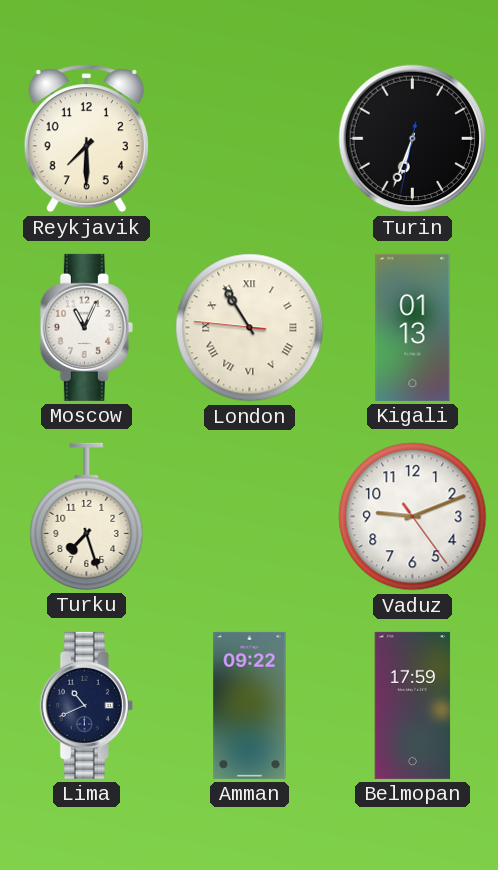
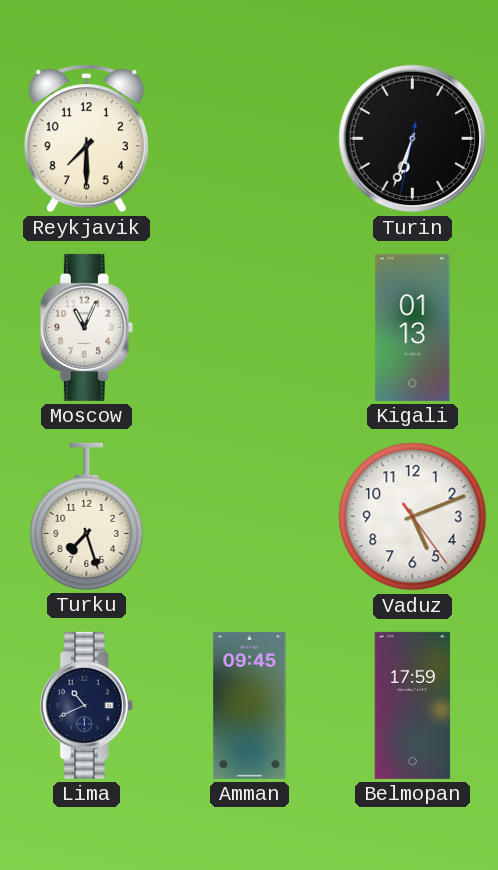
London: 10:54 -> none
Vaduz: 9:11 -> 5:11
Amman: 09:22 -> 09:45
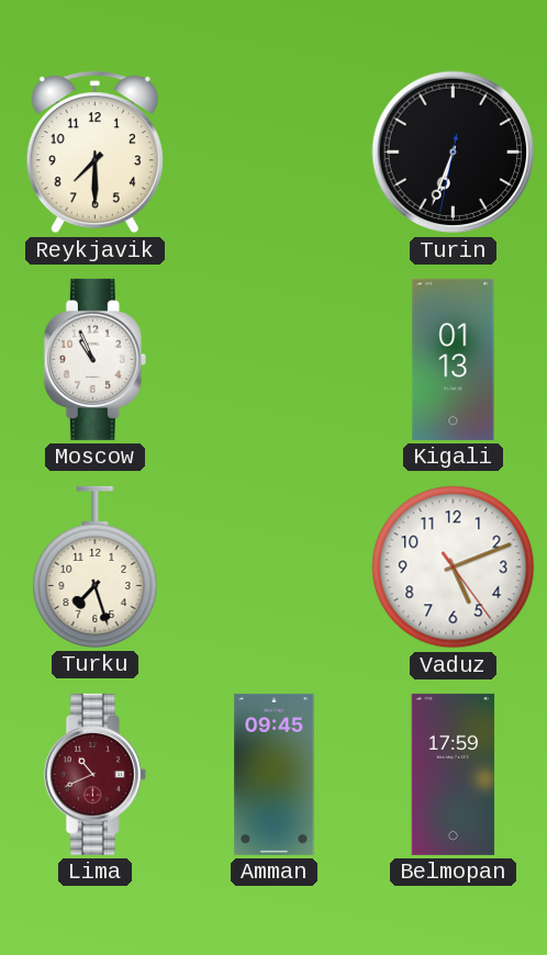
Moscow: 11:04 -> 10:56
Lima dial: navy -> burgundy
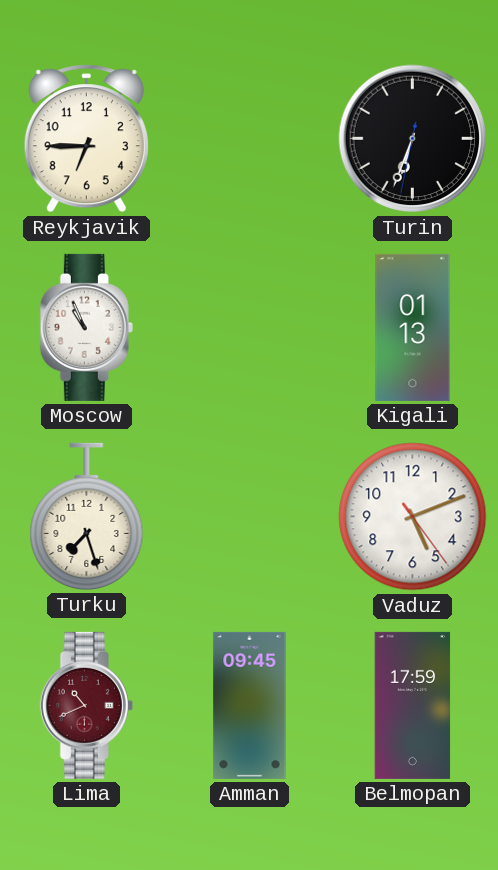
Reykjavik: 7:30 -> 6:45
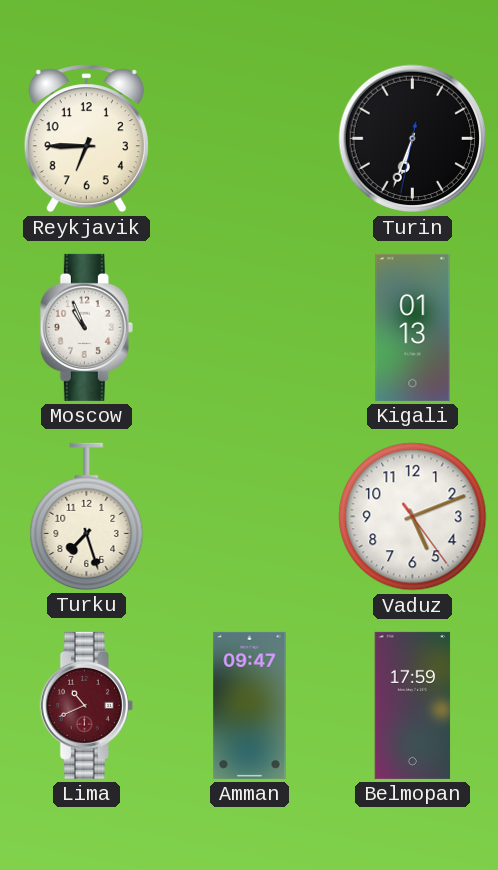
Amman: 09:45 -> 09:47
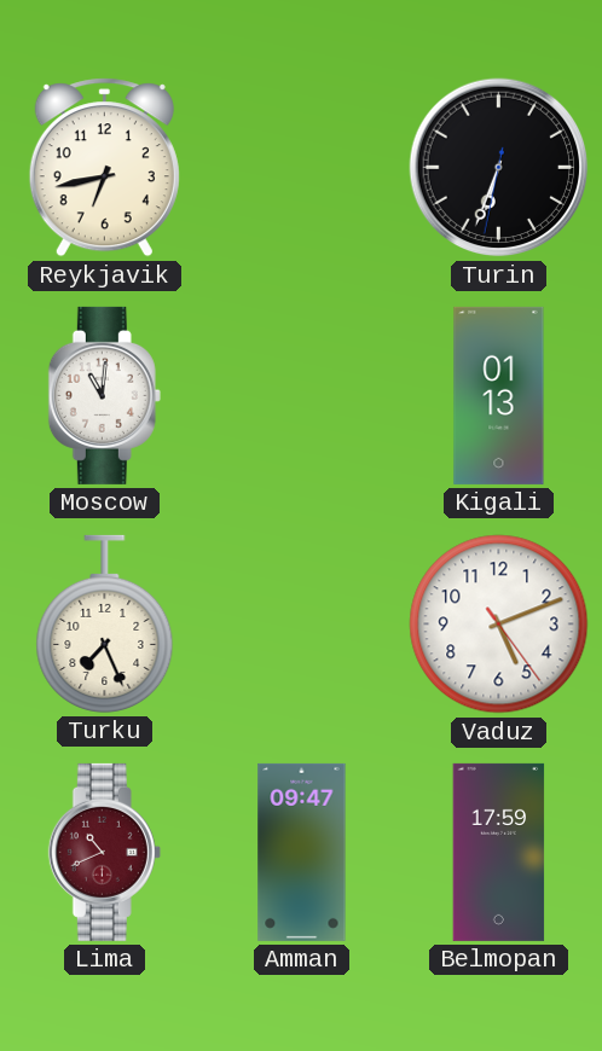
Reykjavik: 6:45 -> 6:43
Moscow: 10:56 -> 11:01
Turku: 7:27 -> 7:26
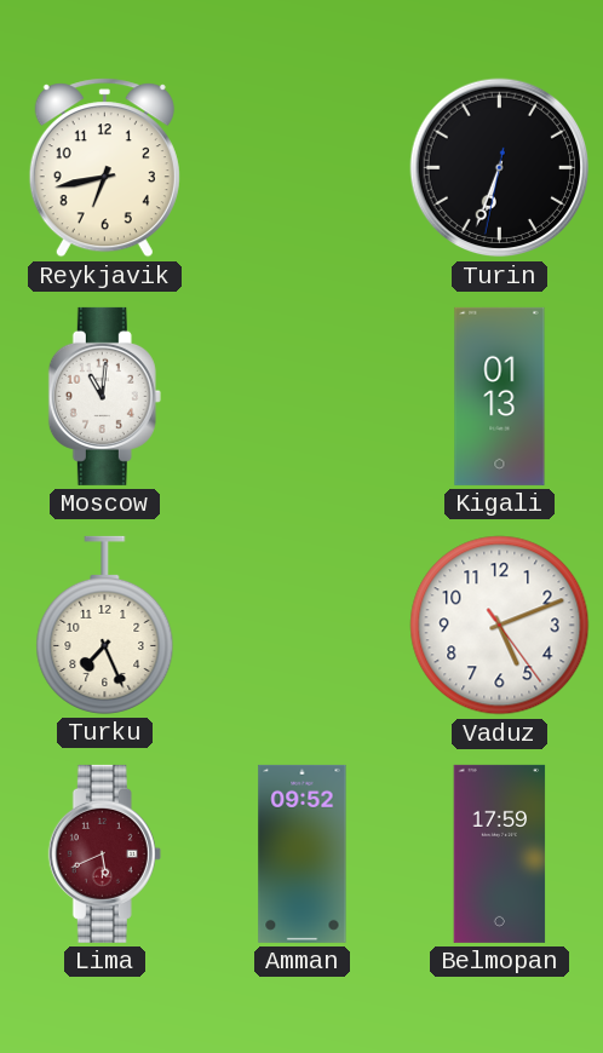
Lima: 10:41 -> 5:41
Amman: 09:47 -> 09:52
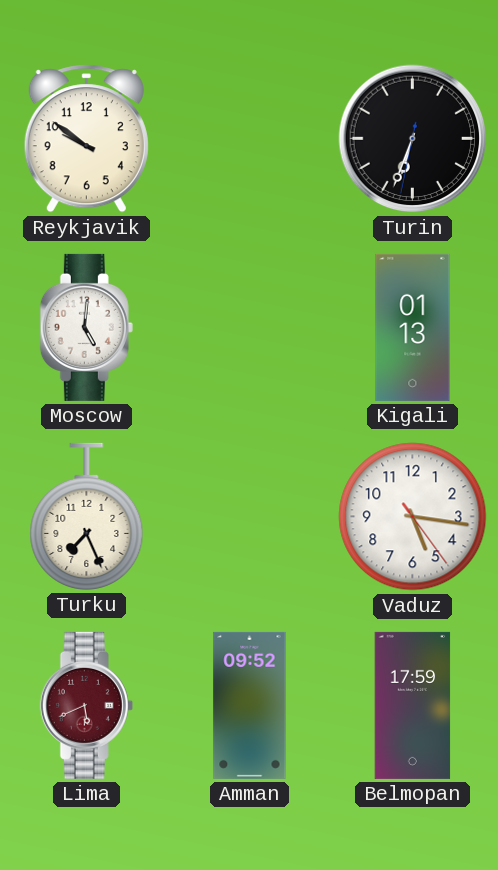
Reykjavik: 6:43 -> 9:51
Moscow: 11:01 -> 5:01
Vaduz: 5:11 -> 5:16
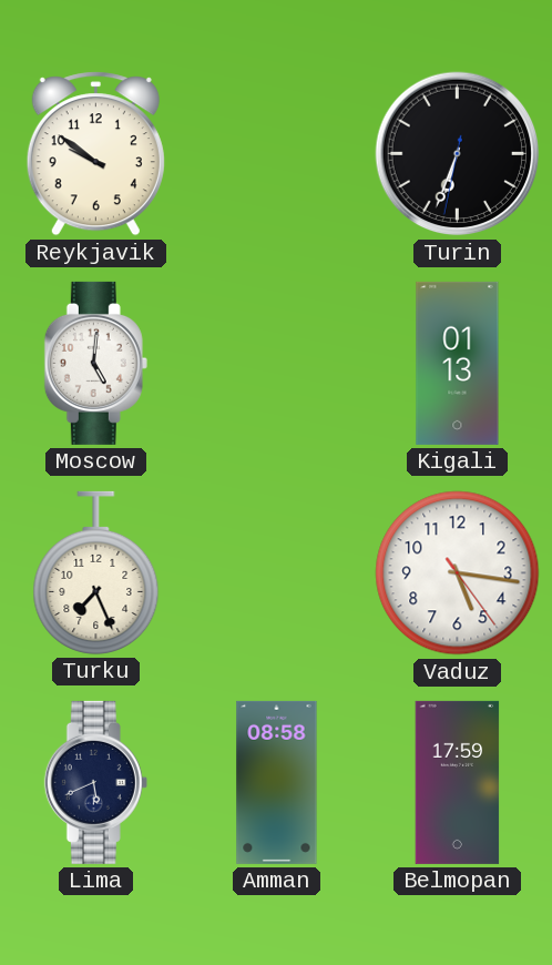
Lima dial: burgundy -> navy
Amman: 09:52 -> 08:58
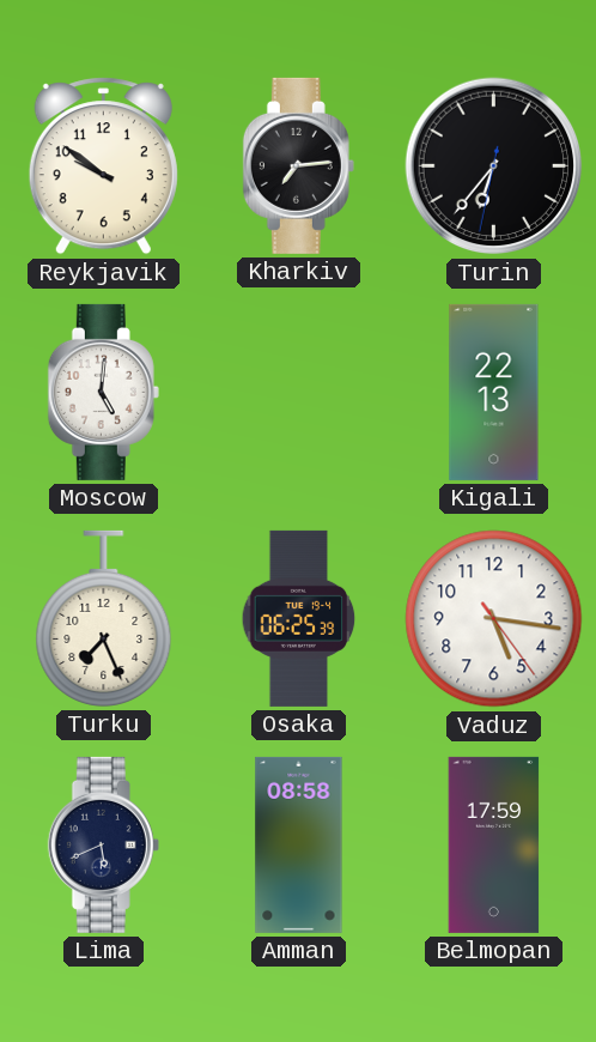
Kharkiv: none -> 7:14
Turin: 6:33 -> 6:36
Kigali: 01:13 -> 22:13
Osaka: none -> 06:25
